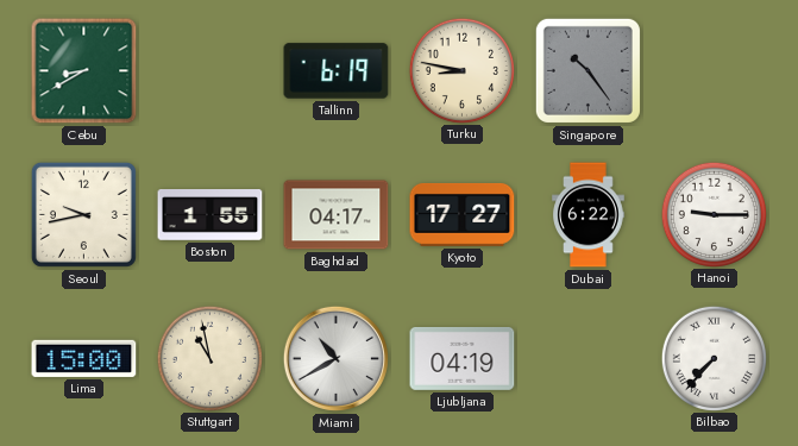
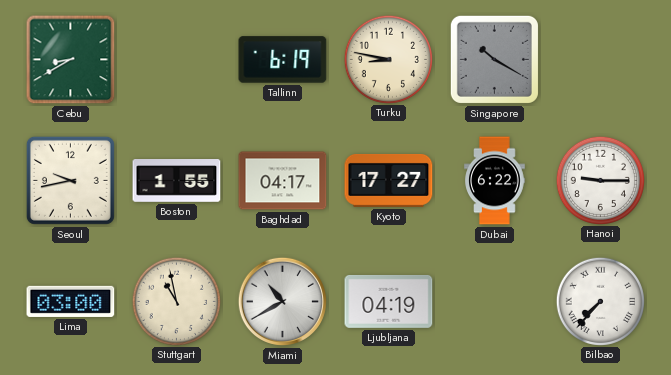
Singapore: 10:24 -> 10:20
Lima: 15:00 -> 03:00
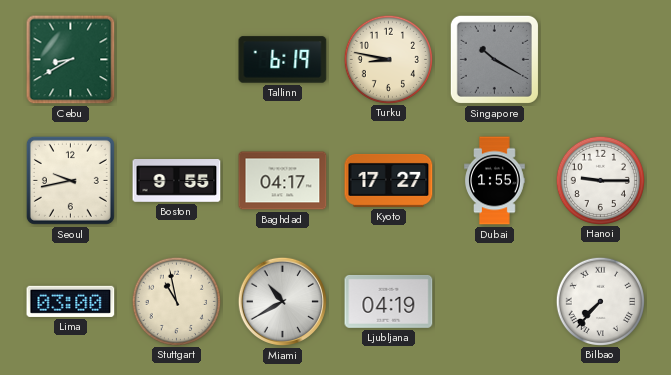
Boston: 1:55 -> 9:55
Dubai: 6:22 -> 1:55
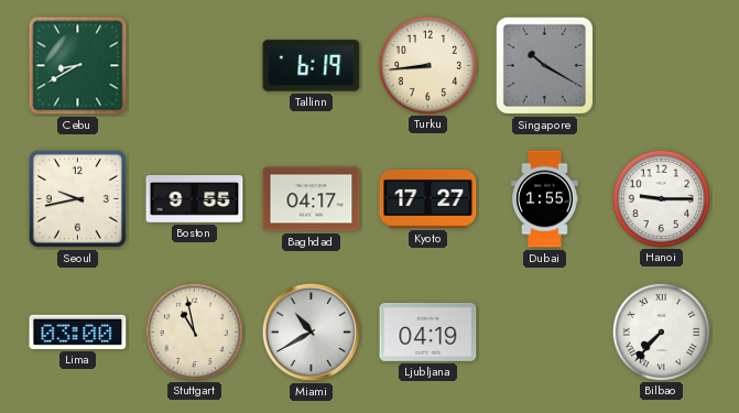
Turku: 8:47 -> 8:44
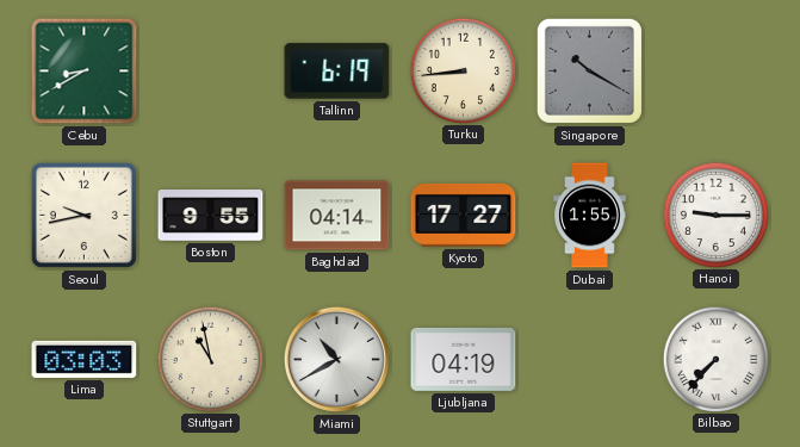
Baghdad: 04:17 -> 04:14
Lima: 03:00 -> 03:03
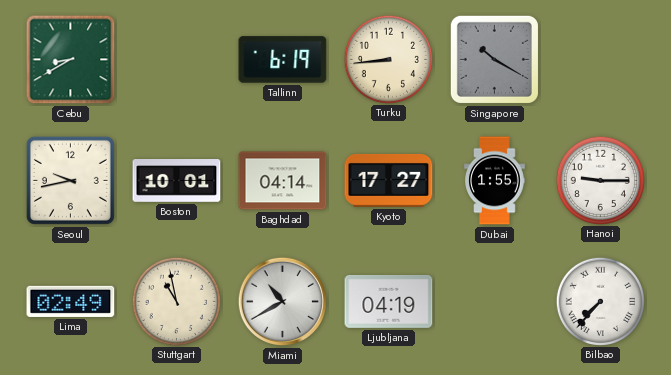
Boston: 9:55 -> 10:01
Lima: 03:03 -> 02:49
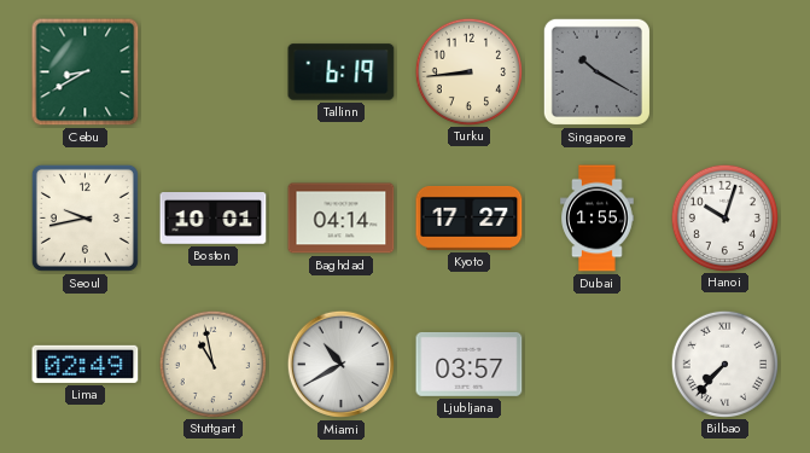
Hanoi: 9:15 -> 10:03
Ljubljana: 04:19 -> 03:57
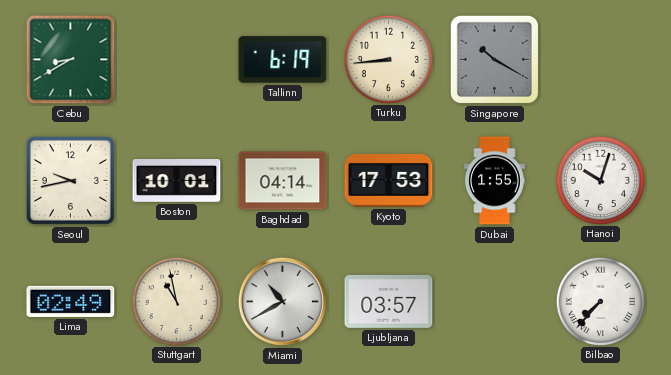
Kyoto: 17:27 -> 17:53
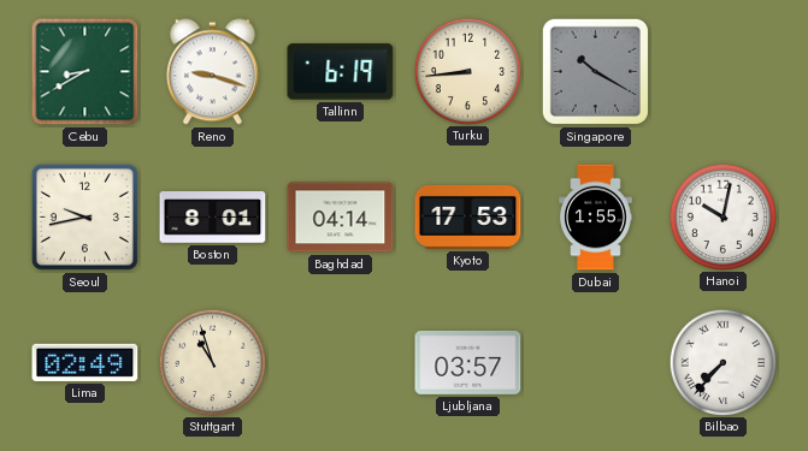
Reno: none -> 9:18
Boston: 10:01 -> 8:01
Hanoi: 10:03 -> 10:02
Stuttgart: 10:58 -> 10:57
Miami: 10:40 -> none
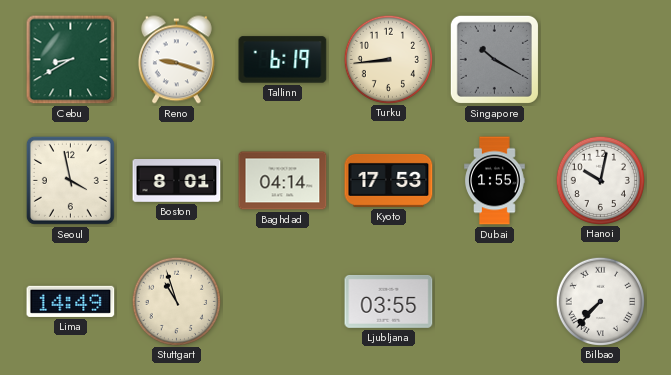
Seoul: 9:43 -> 3:58
Lima: 02:49 -> 14:49
Ljubljana: 03:57 -> 03:55
